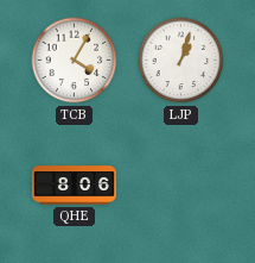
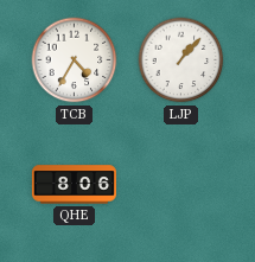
TCB: 4:05 -> 4:35
LJP: 1:03 -> 1:07
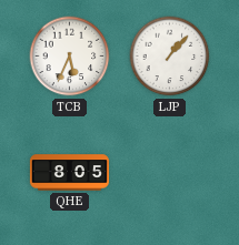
TCB: 4:35 -> 5:34
QHE: 8:06 -> 8:05
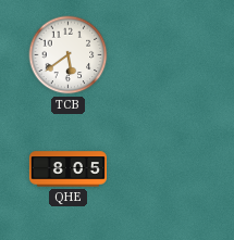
TCB: 5:34 -> 5:39
LJP: 1:07 -> none
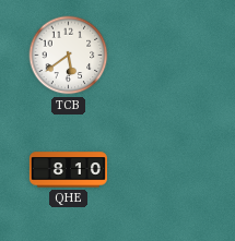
QHE: 8:05 -> 8:10
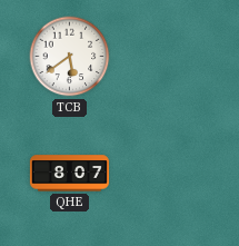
QHE: 8:10 -> 8:07
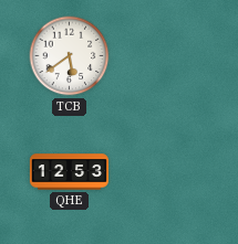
QHE: 8:07 -> 12:53
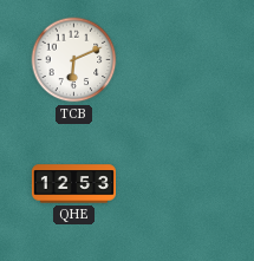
TCB: 5:39 -> 6:11
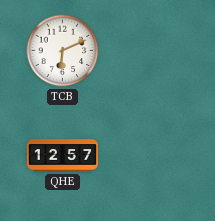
QHE: 12:53 -> 12:57
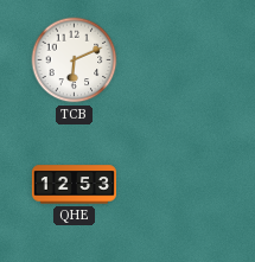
QHE: 12:57 -> 12:53
